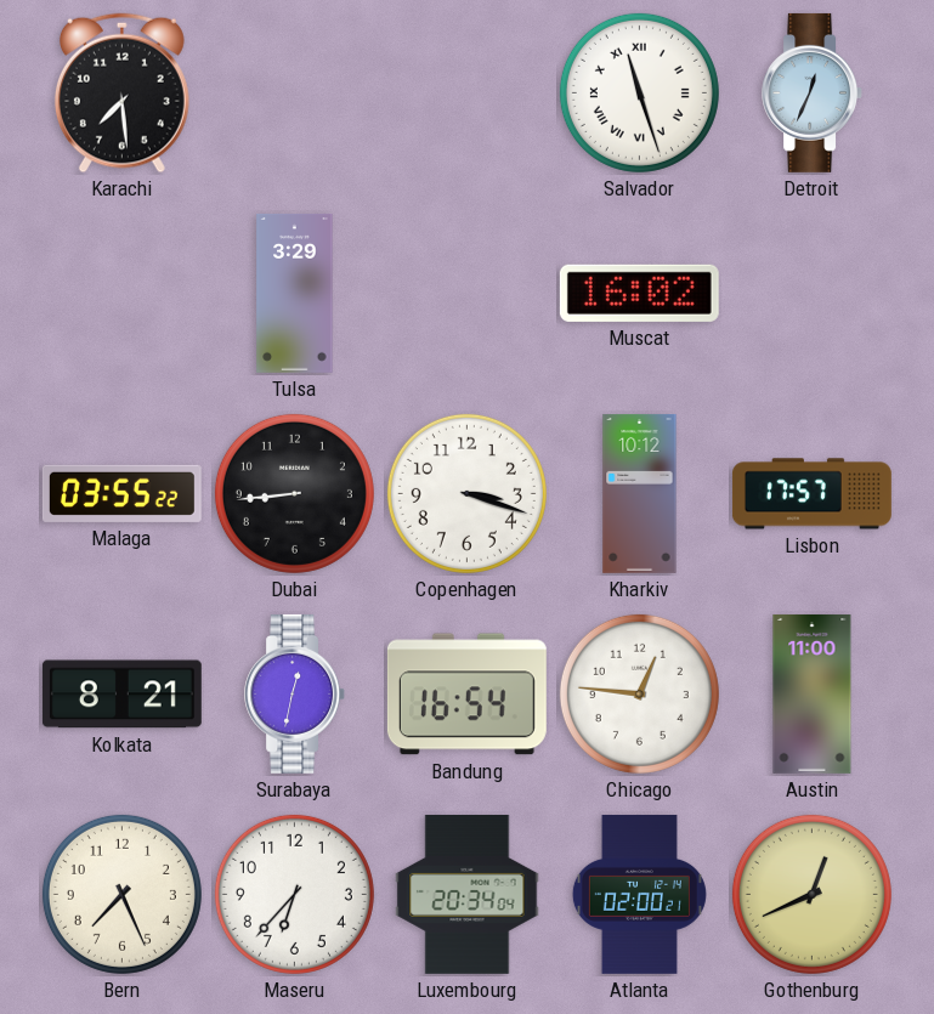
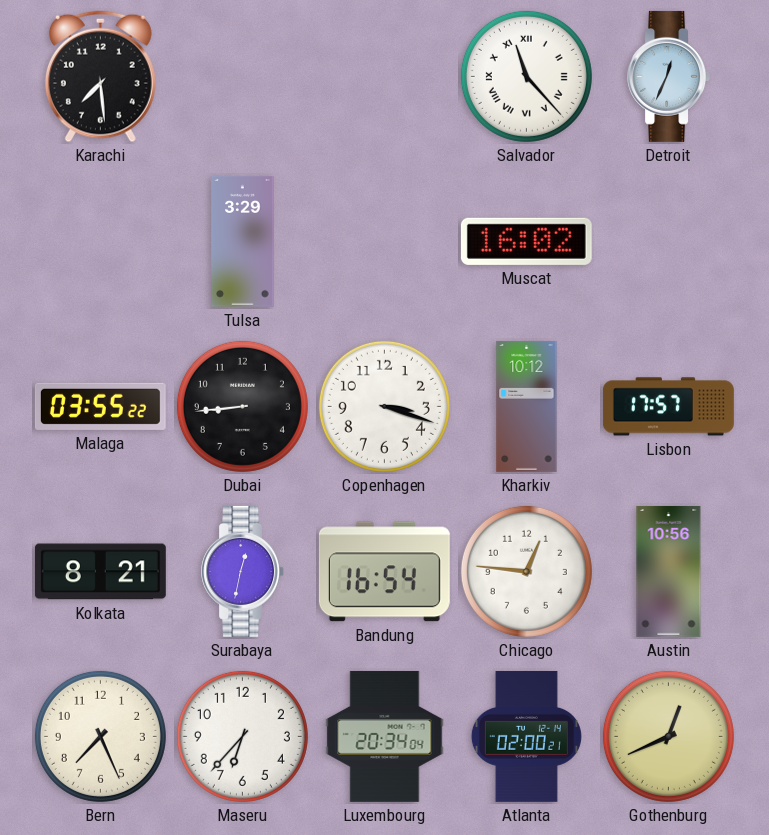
Salvador: 11:27 -> 11:23
Austin: 11:00 -> 10:56
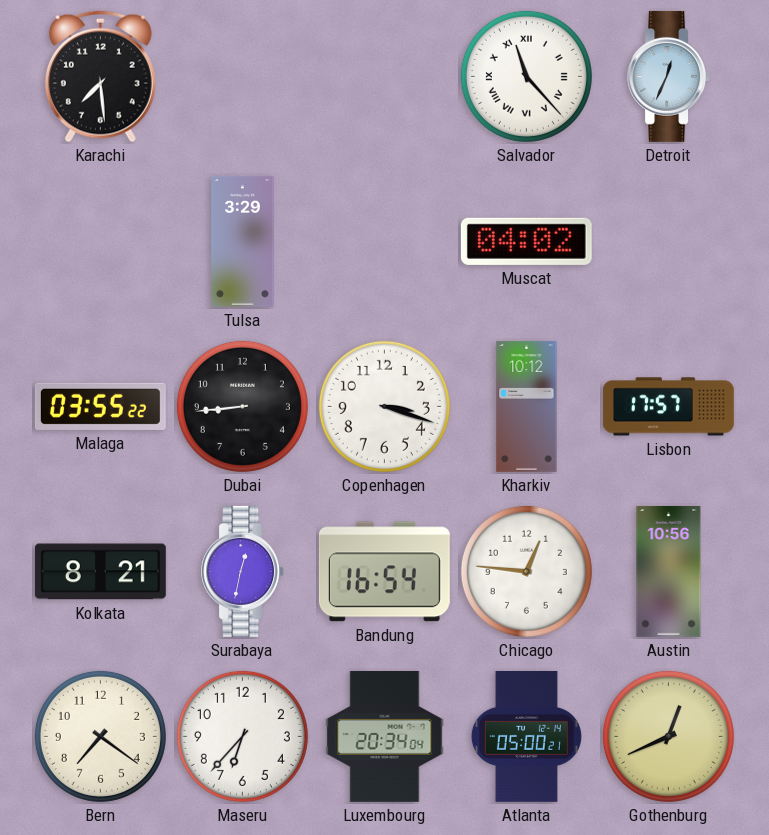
Muscat: 16:02 -> 04:02
Bern: 7:26 -> 7:21
Atlanta: 02:00 -> 05:00
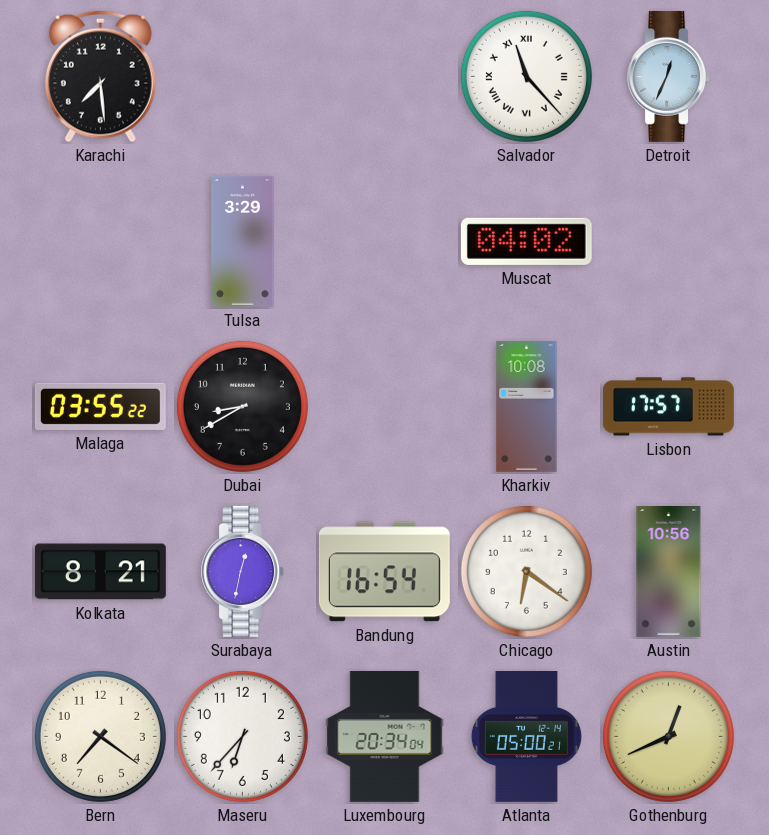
Dubai: 8:44 -> 8:40
Copenhagen: 3:18 -> none
Kharkiv: 10:12 -> 10:08
Chicago: 12:46 -> 6:21
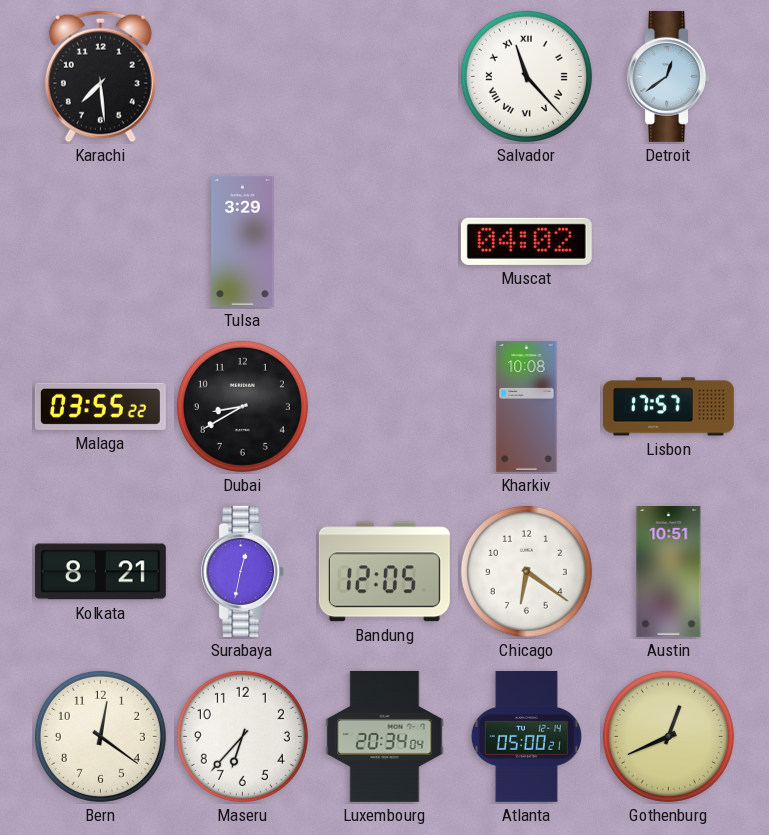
Detroit: 12:34 -> 12:39
Bandung: 16:54 -> 12:05
Austin: 10:56 -> 10:51
Bern: 7:21 -> 12:21
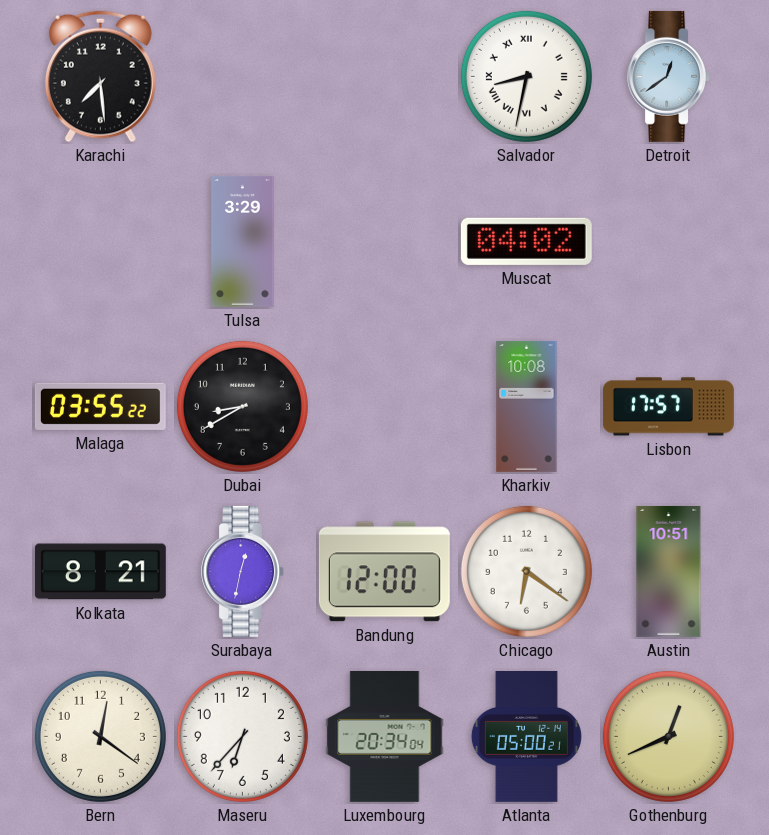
Salvador: 11:23 -> 8:32
Bandung: 12:05 -> 12:00
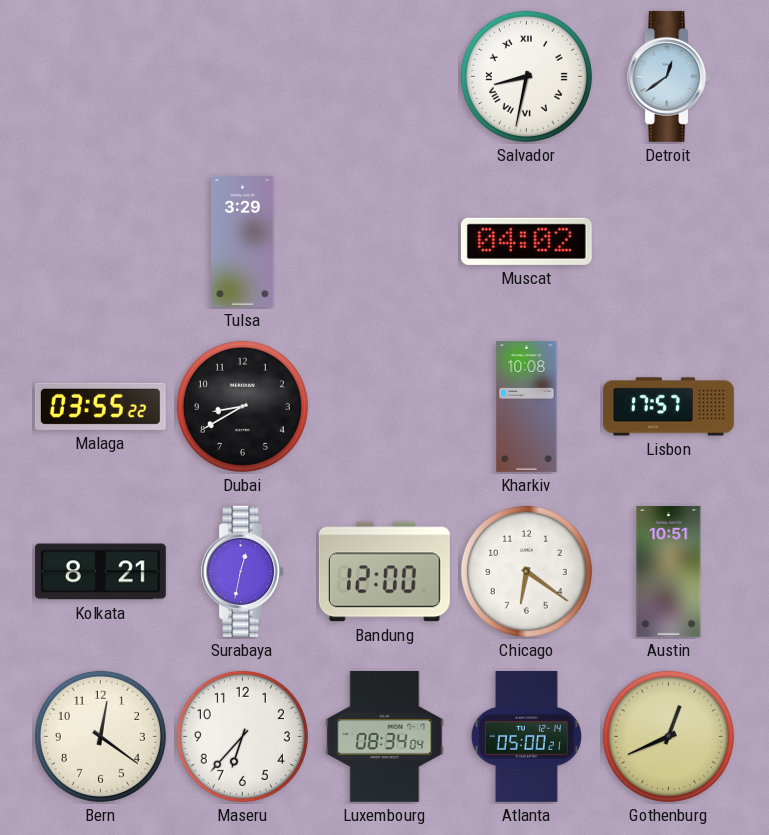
Karachi: 7:29 -> none
Luxembourg: 20:34 -> 08:34
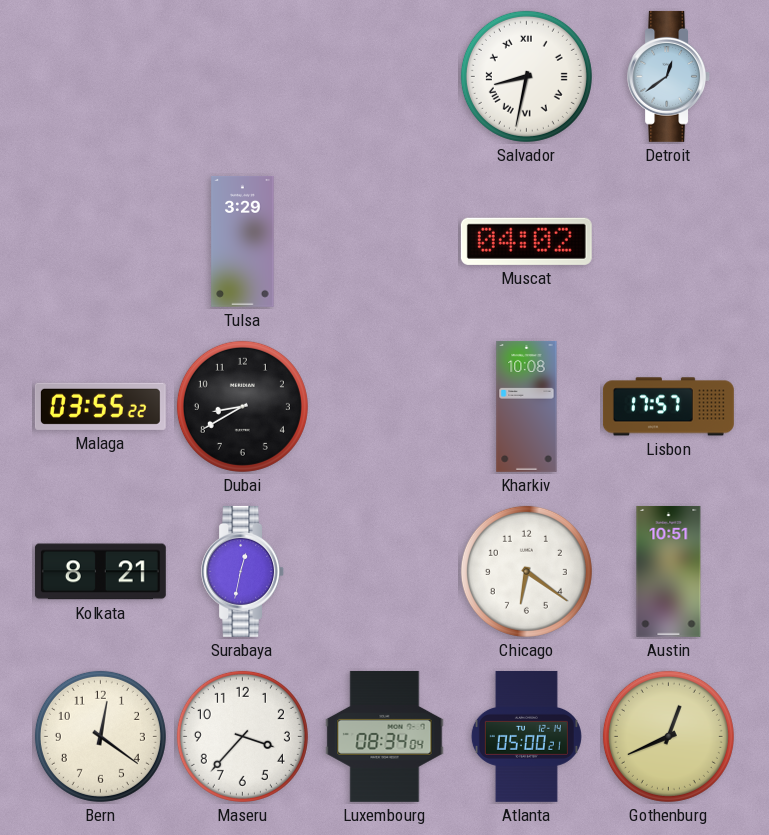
Bandung: 12:00 -> none
Maseru: 6:37 -> 3:37
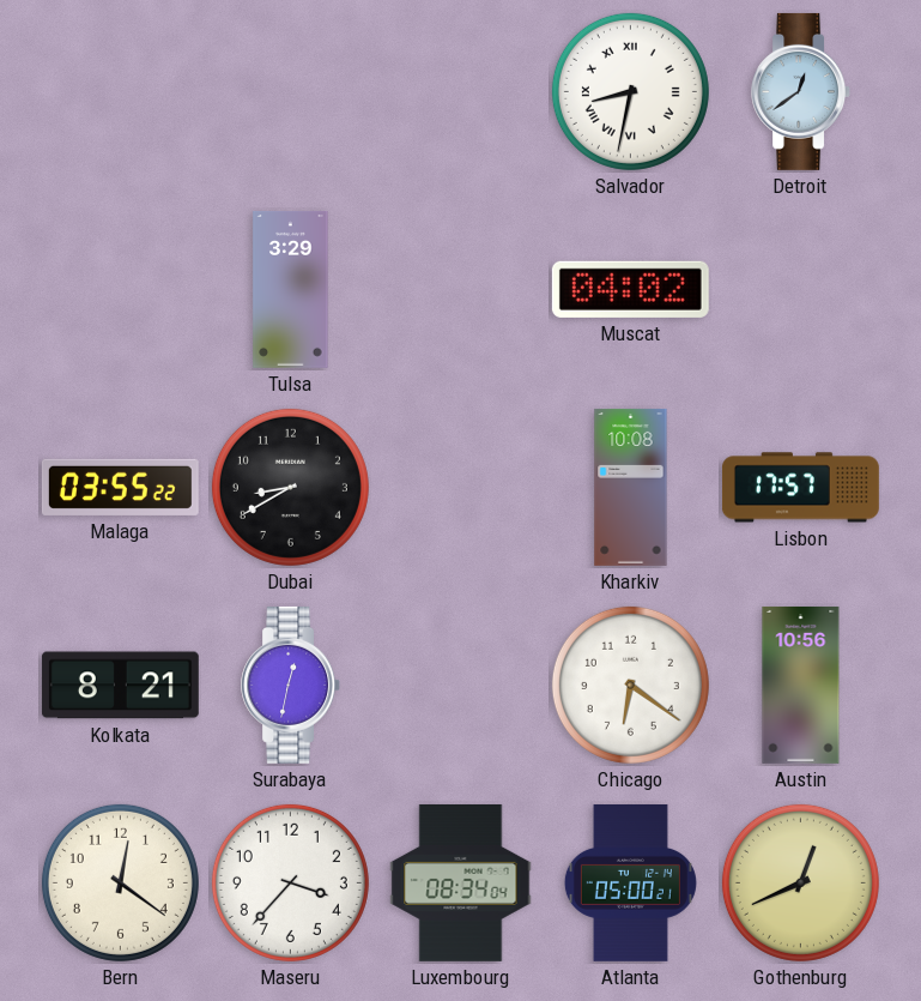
Austin: 10:51 -> 10:56
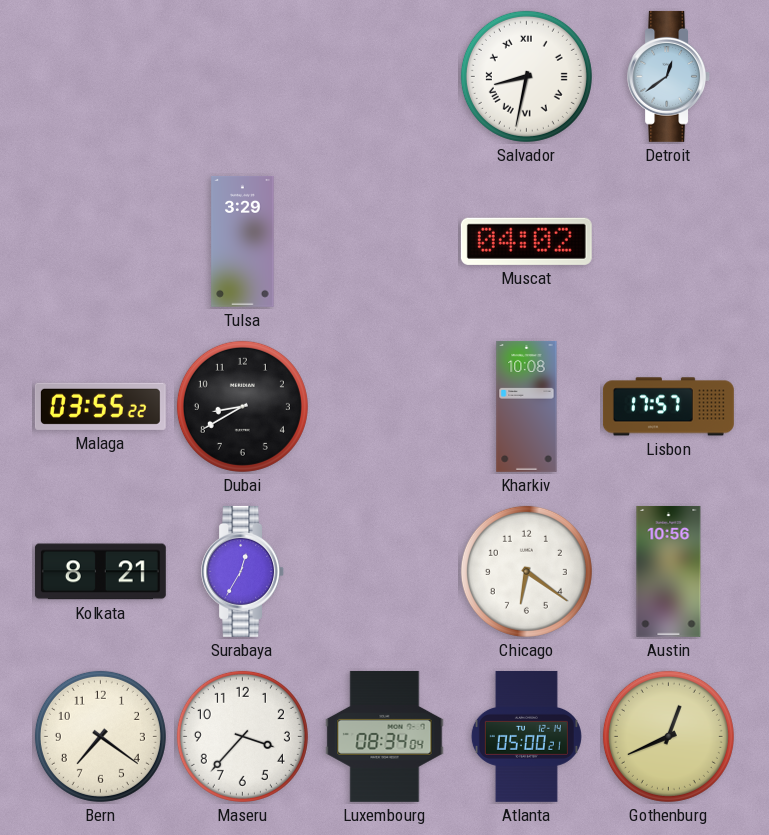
Surabaya: 12:32 -> 12:35
Bern: 12:21 -> 7:21
